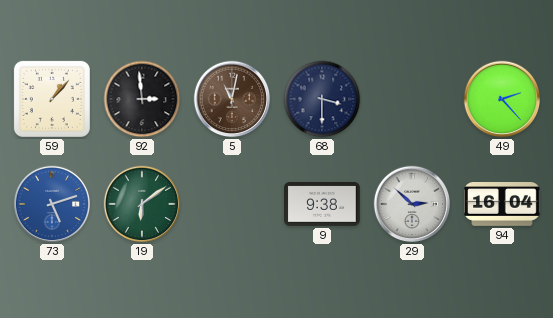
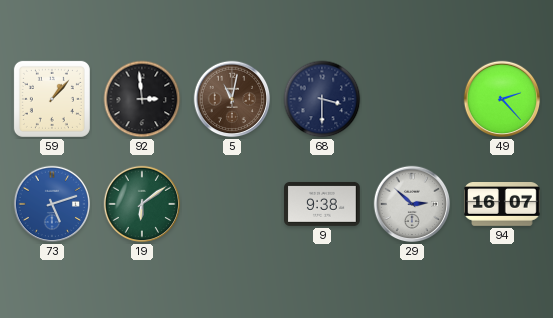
94: 16:04 -> 16:07
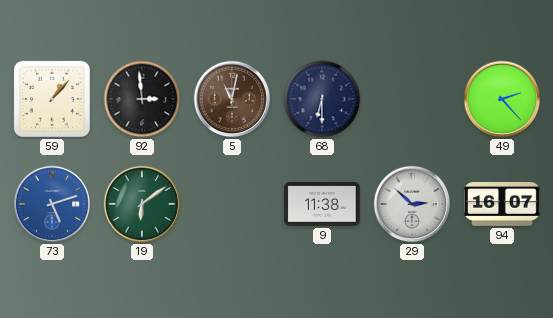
68: 3:30 -> 6:30
9: 9:38 -> 11:38
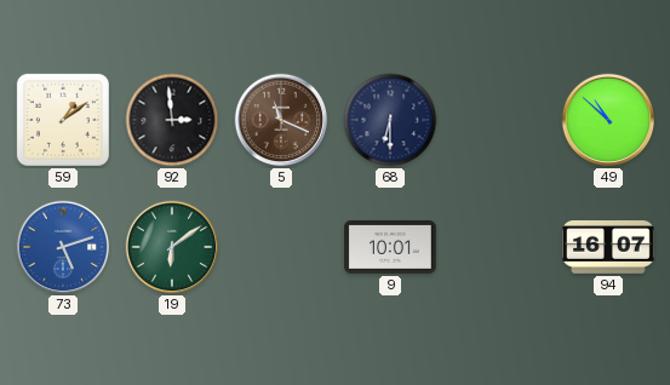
59: 1:07 -> 1:09
5: 11:02 -> 11:19
49: 2:23 -> 10:52
9: 11:38 -> 10:01
29: 2:52 -> none
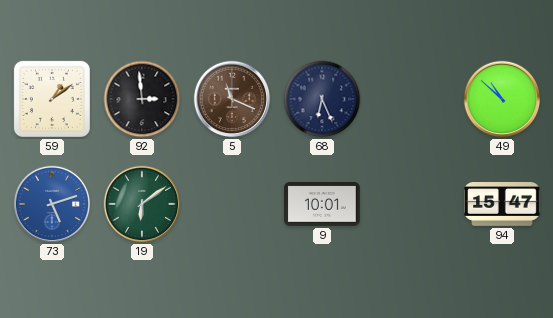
68: 6:30 -> 6:26
94: 16:07 -> 15:47
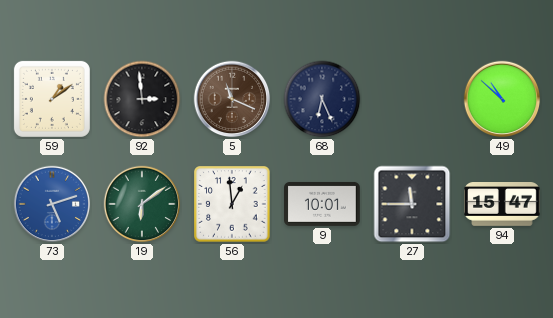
56: none -> 12:59
27: none -> 11:45
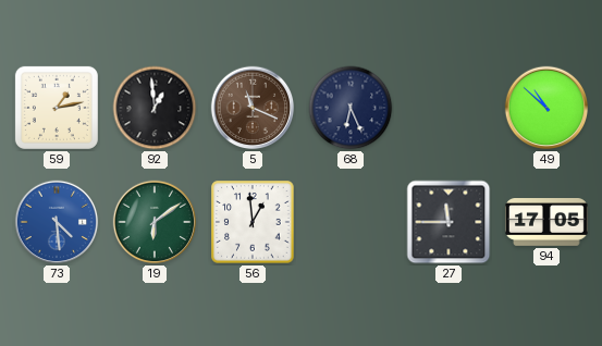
59: 1:09 -> 1:13
92: 2:59 -> 12:59
73: 5:12 -> 4:29
9: 10:01 -> none
94: 15:47 -> 17:05
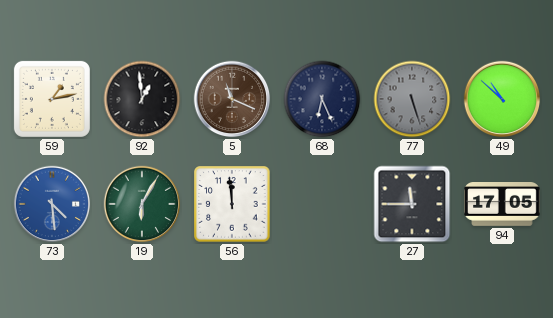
77: none -> 5:27
19: 6:09 -> 6:05
56: 12:59 -> 11:59
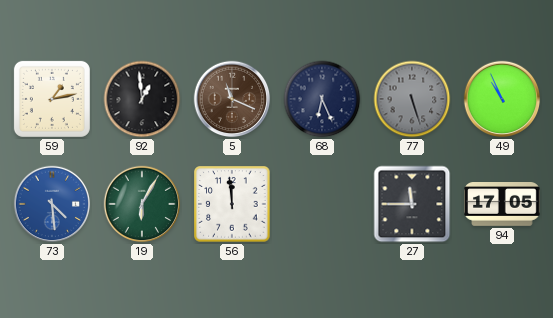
49: 10:52 -> 10:56
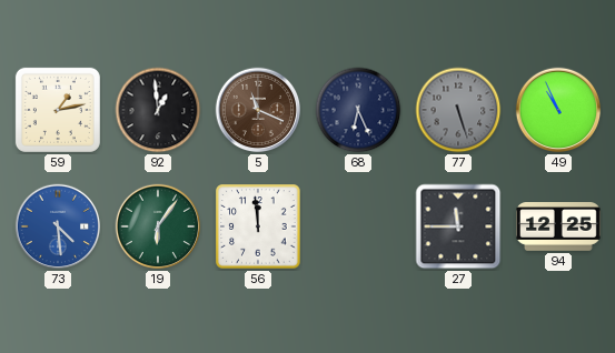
19: 6:05 -> 6:06
94: 17:05 -> 12:25
